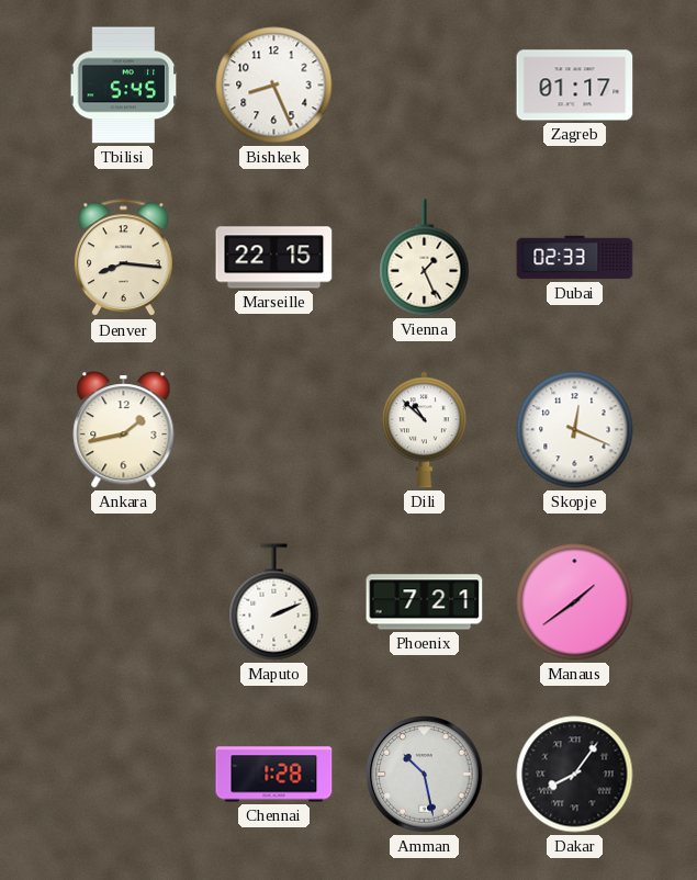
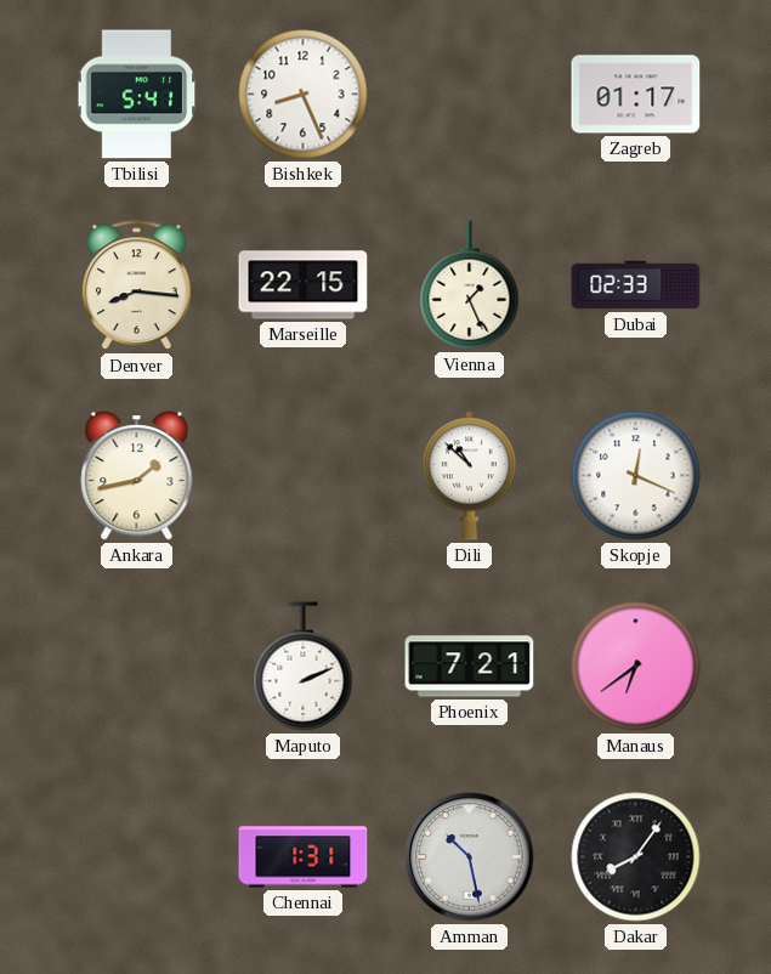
Tbilisi: 5:45 -> 5:41
Manaus: 1:39 -> 6:39
Chennai: 1:28 -> 1:31
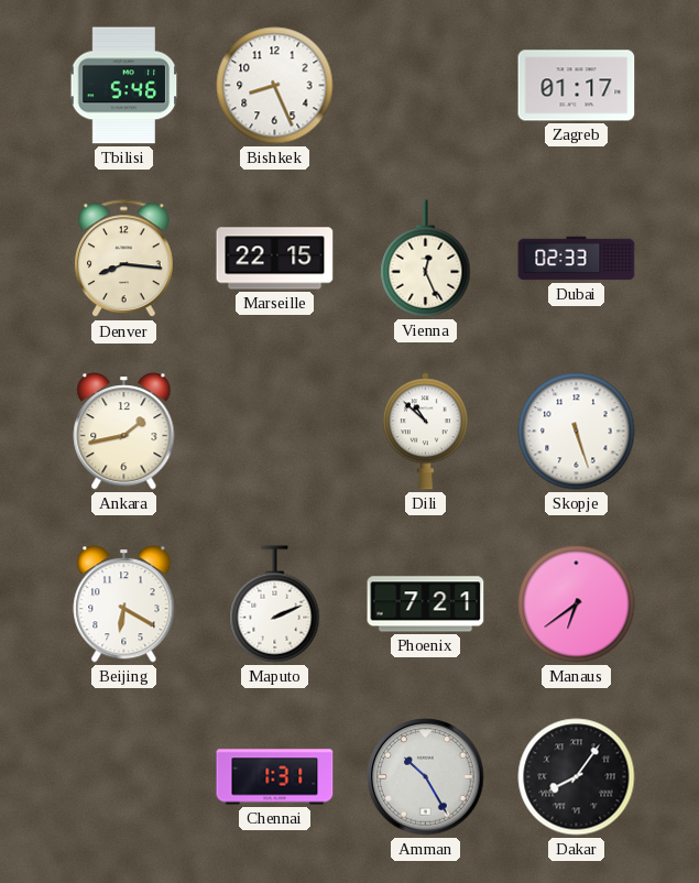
Tbilisi: 5:41 -> 5:46
Vienna: 1:26 -> 12:26
Skopje: 12:19 -> 5:27
Beijing: none -> 6:20
Amman: 10:28 -> 10:25
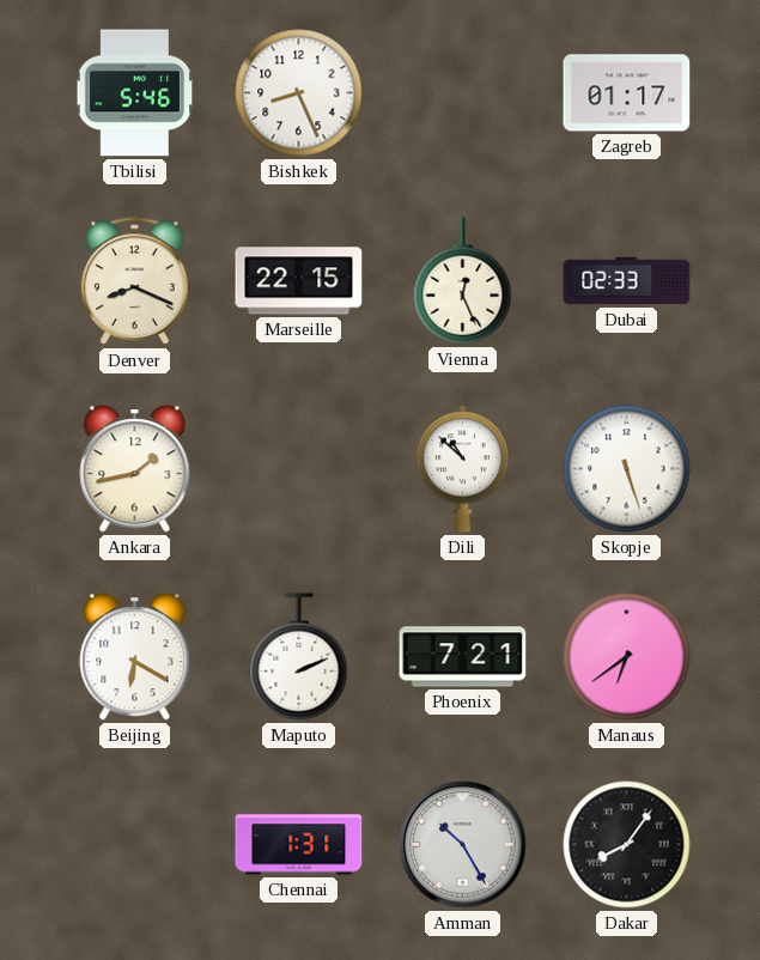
Denver: 8:16 -> 8:19
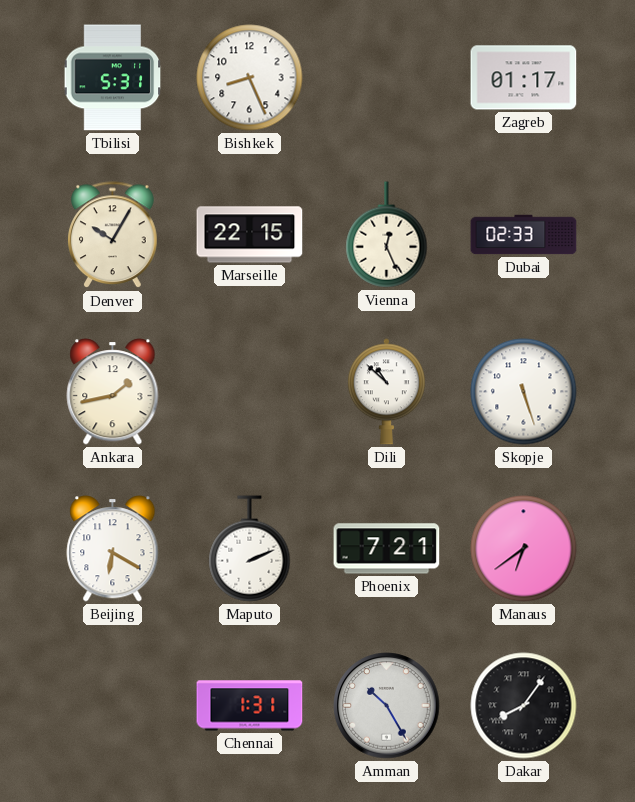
Tbilisi: 5:46 -> 5:31
Denver: 8:19 -> 10:05
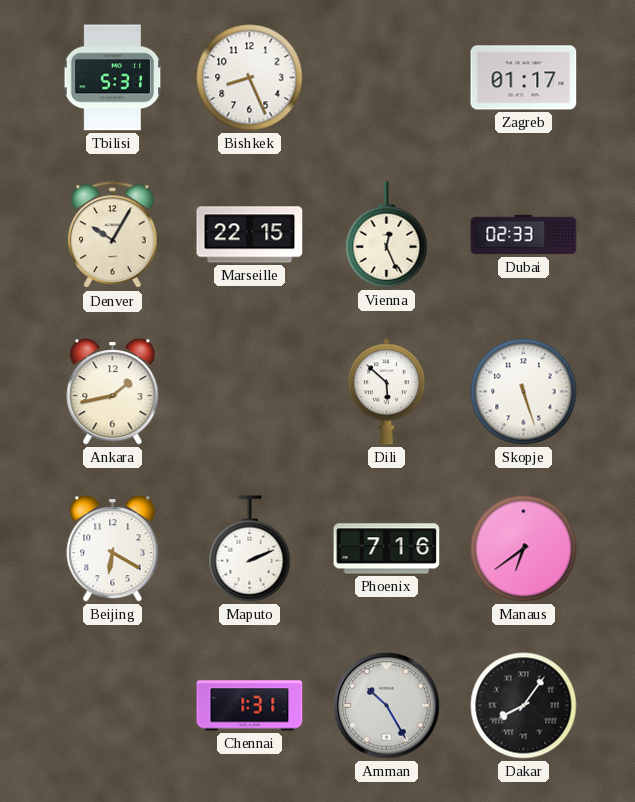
Dili: 10:52 -> 5:52
Phoenix: 7:21 -> 7:16
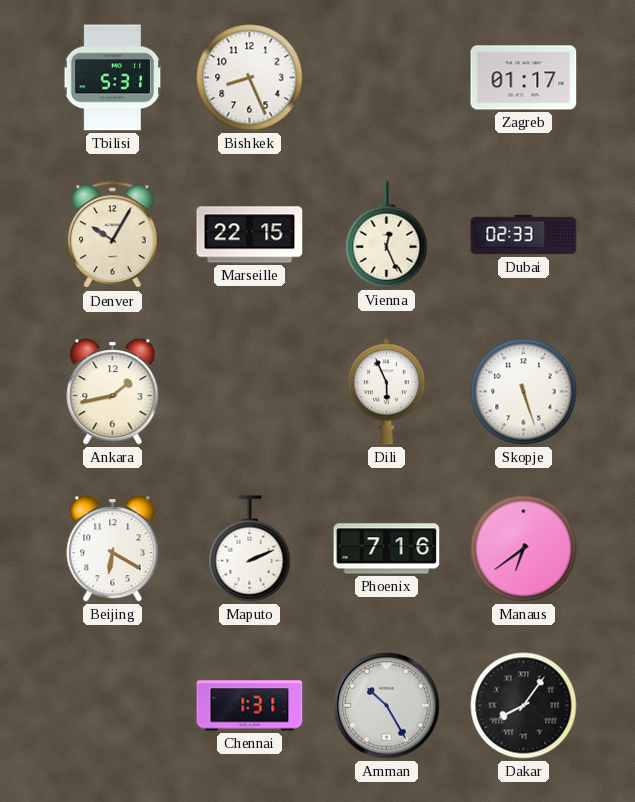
Dili: 5:52 -> 5:56
